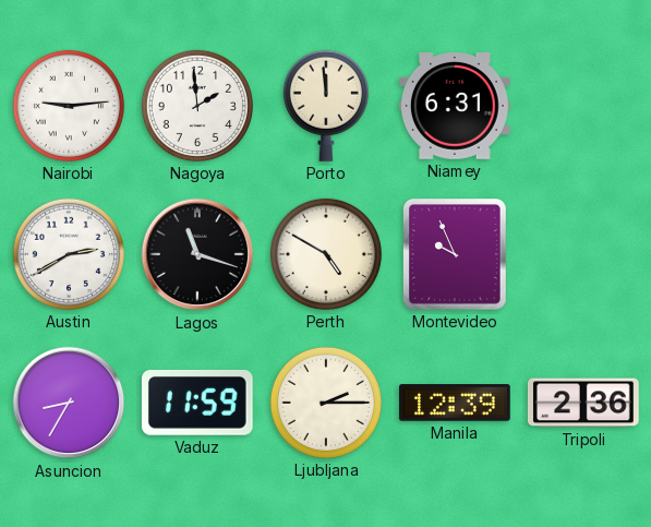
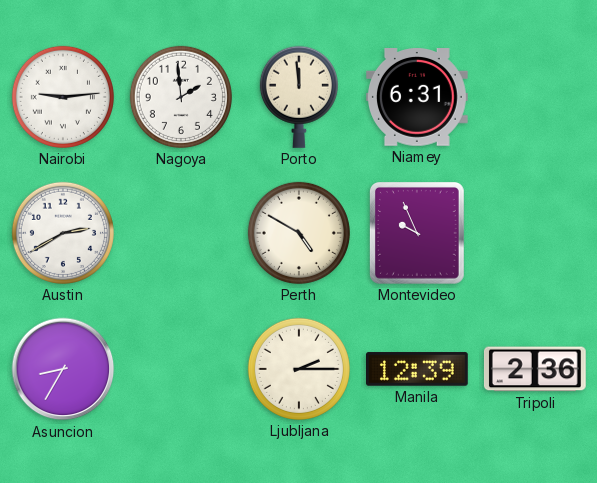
Lagos: 11:18 -> none
Vaduz: 11:59 -> none
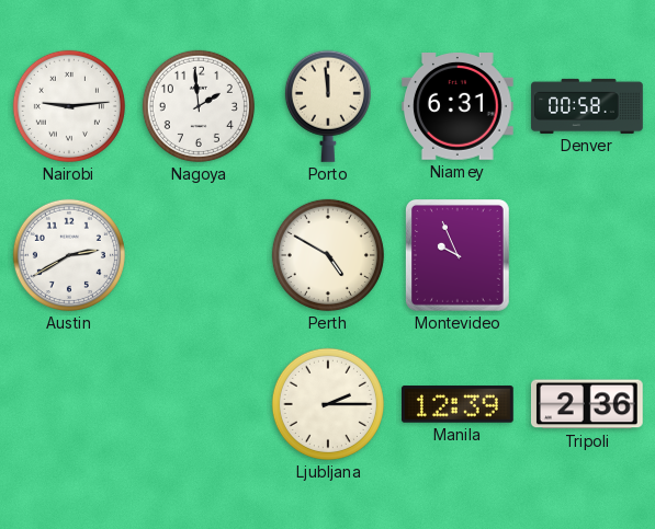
Denver: none -> 00:58
Asuncion: 8:35 -> none
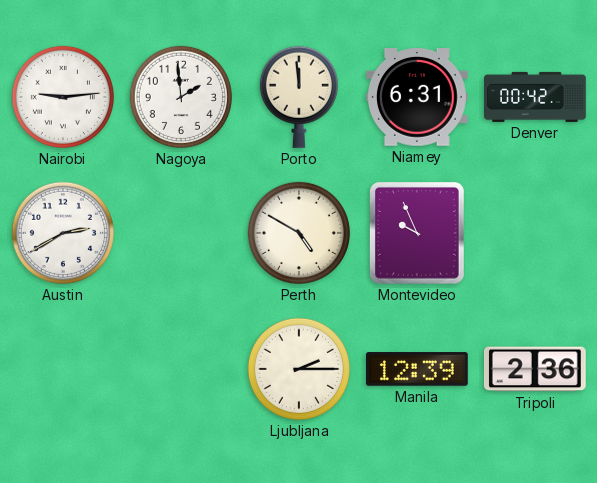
Denver: 00:58 -> 00:42
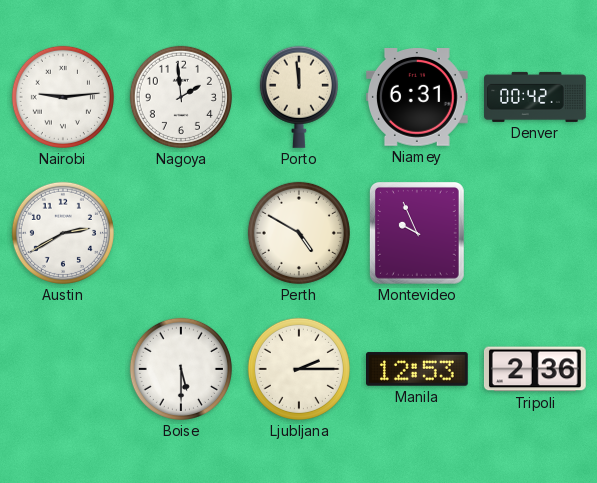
Boise: none -> 5:30
Manila: 12:39 -> 12:53
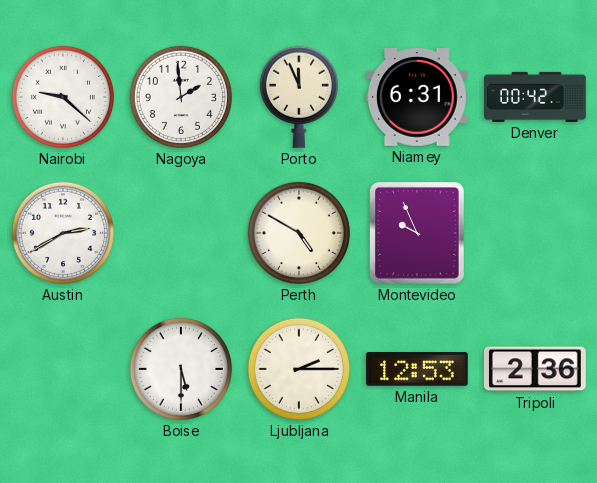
Nairobi: 9:14 -> 9:22
Porto: 11:59 -> 11:56
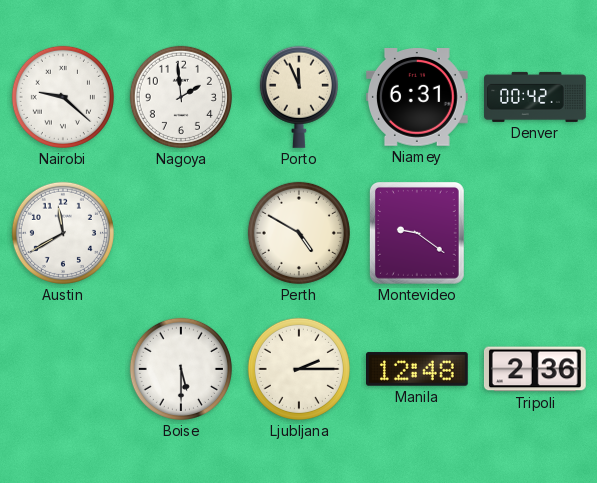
Austin: 2:40 -> 11:40
Montevideo: 9:56 -> 9:21
Manila: 12:53 -> 12:48
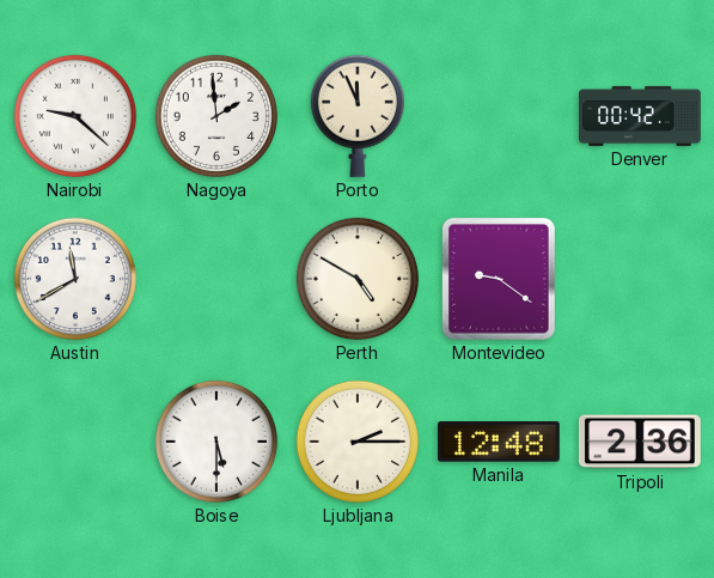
Niamey: 6:31 -> none
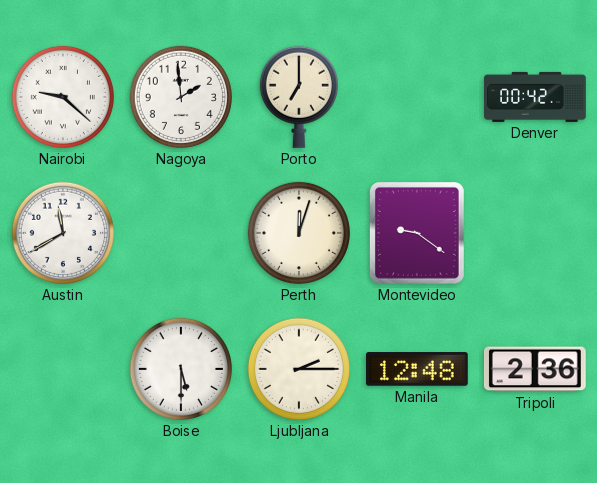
Porto: 11:56 -> 7:00
Perth: 4:50 -> 12:03
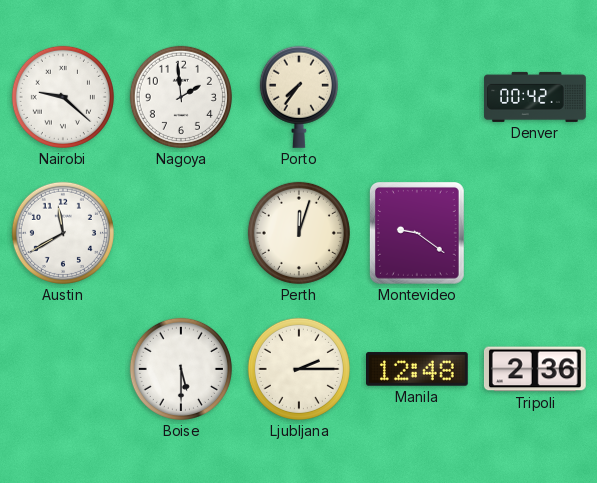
Porto: 7:00 -> 7:36
